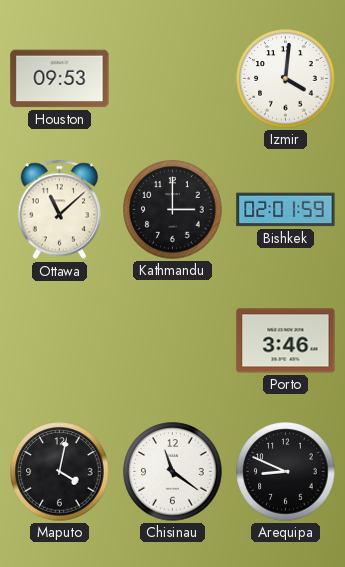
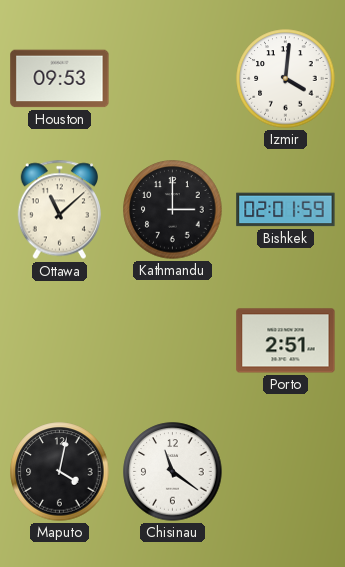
Porto: 3:46 -> 2:51
Arequipa: 8:49 -> none
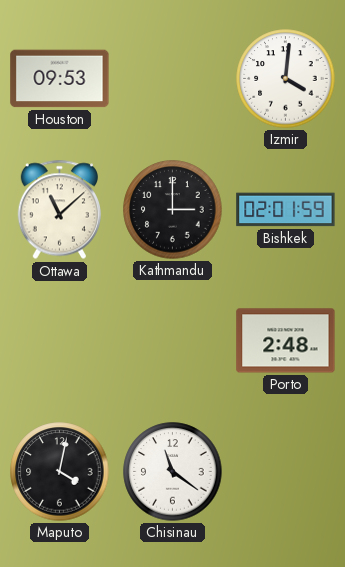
Porto: 2:51 -> 2:48
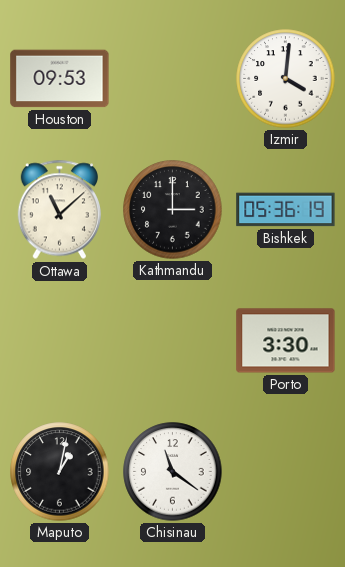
Bishkek: 02:01 -> 05:36
Porto: 2:48 -> 3:30
Maputo: 4:02 -> 1:02
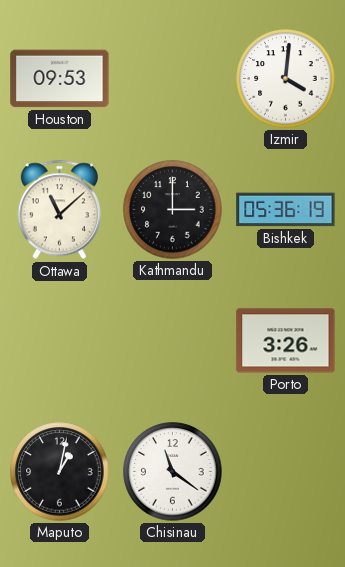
Porto: 3:30 -> 3:26
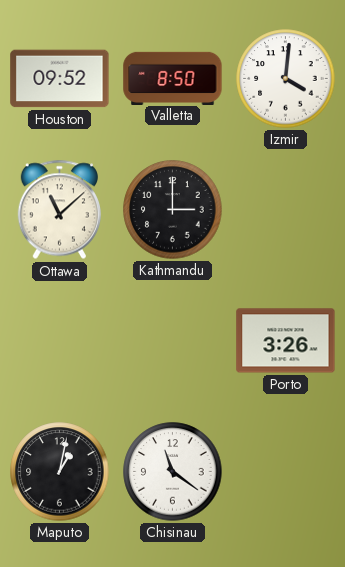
Houston: 09:53 -> 09:52
Valletta: none -> 8:50
Bishkek: 05:36 -> none
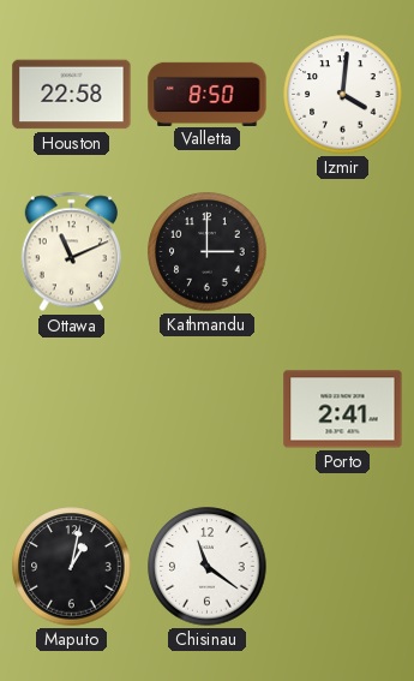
Houston: 09:52 -> 22:58
Ottawa: 11:08 -> 11:11
Porto: 3:26 -> 2:41
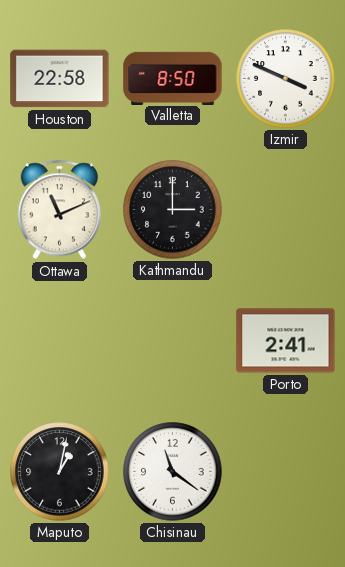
Izmir: 4:01 -> 3:49
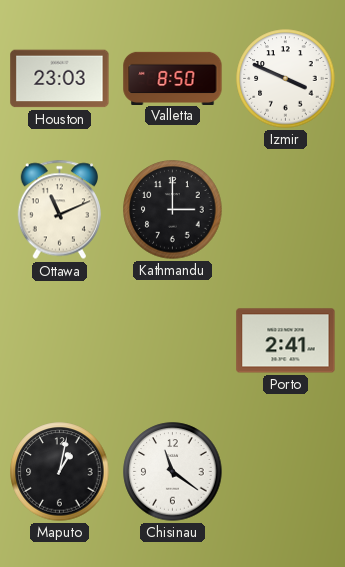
Houston: 22:58 -> 23:03
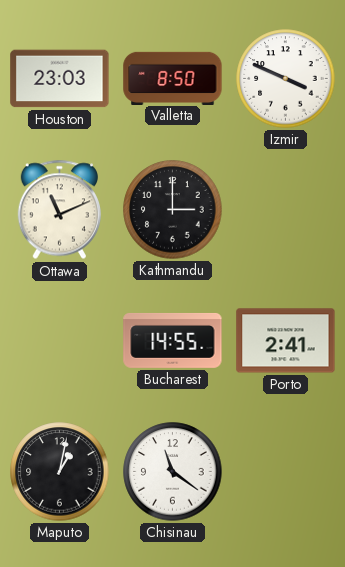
Bucharest: none -> 14:55
